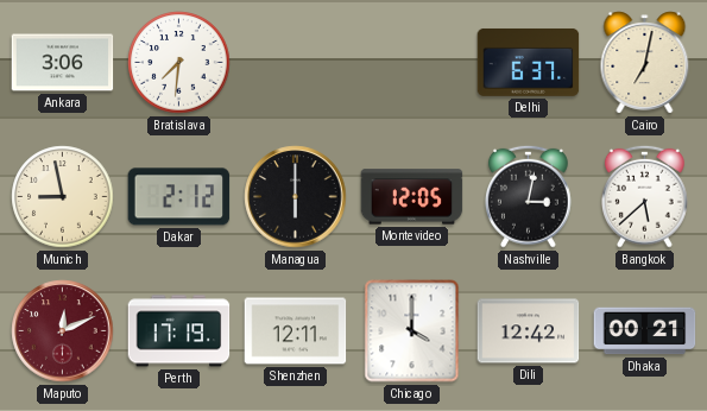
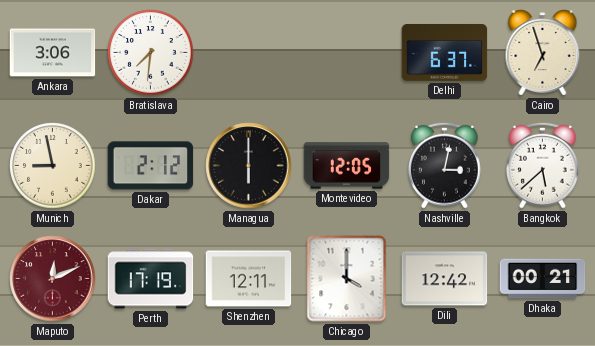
Cairo: 7:02 -> 6:57
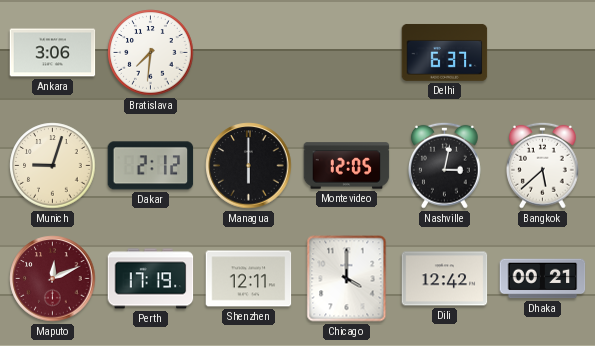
Cairo: 6:57 -> none
Munich: 8:58 -> 9:03
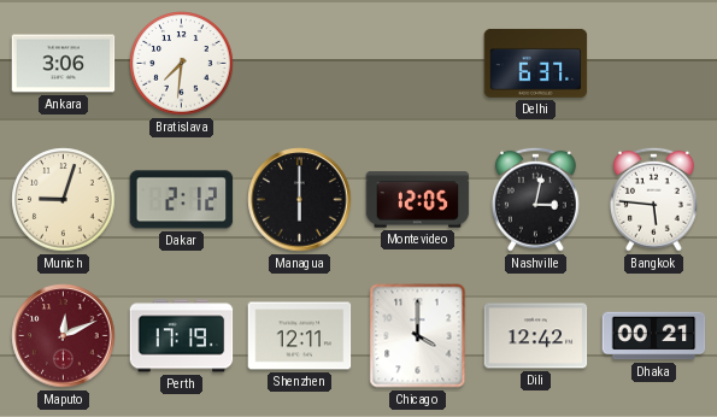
Bangkok: 5:38 -> 5:46
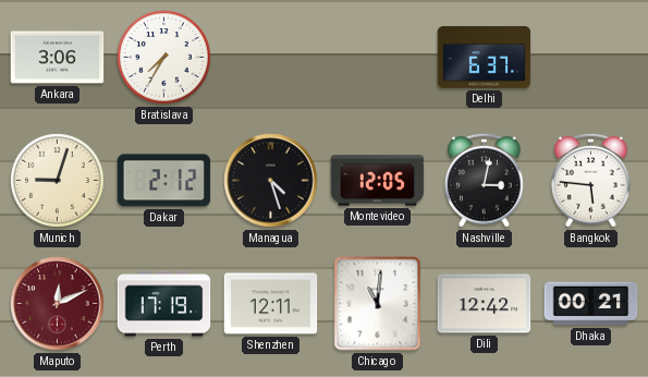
Bratislava: 7:31 -> 7:35
Managua: 6:00 -> 4:27
Chicago: 4:00 -> 11:01
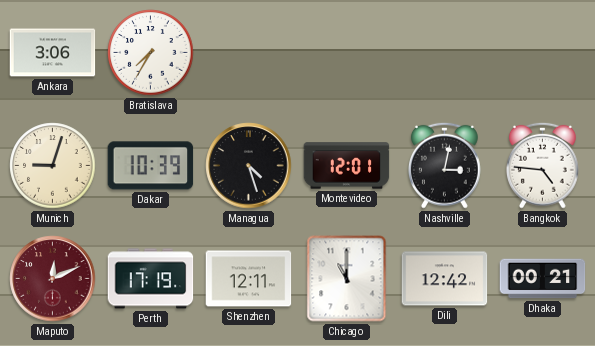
Delhi: 6:37 -> none
Dakar: 2:12 -> 10:39
Montevideo: 12:05 -> 12:01
Bangkok: 5:46 -> 4:46
Chicago: 11:01 -> 11:00
